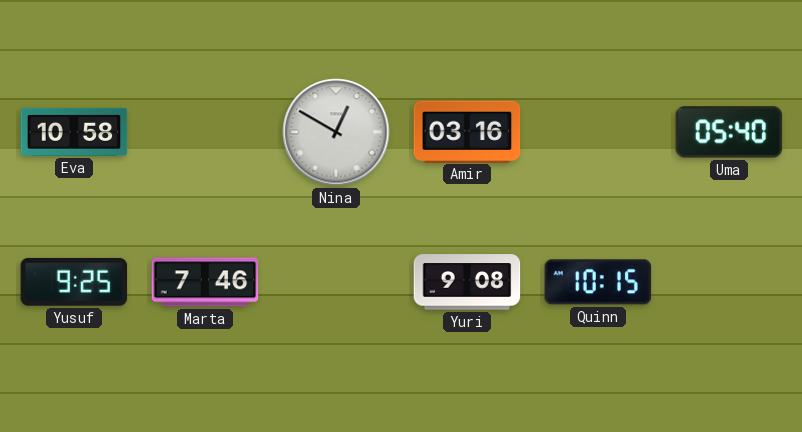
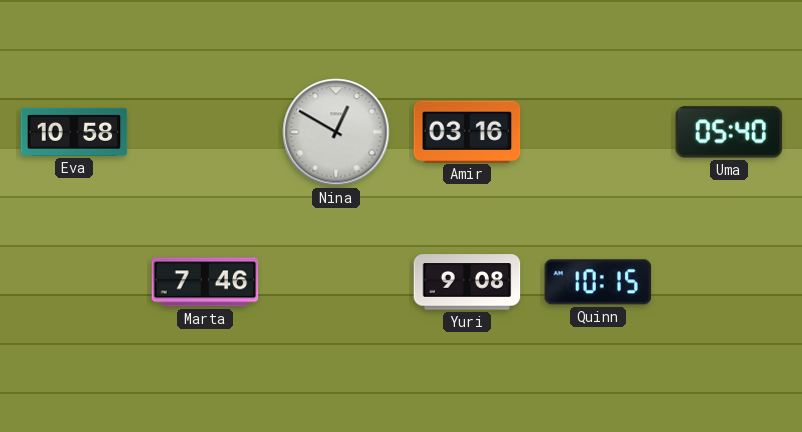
Yusuf: 9:25 -> none
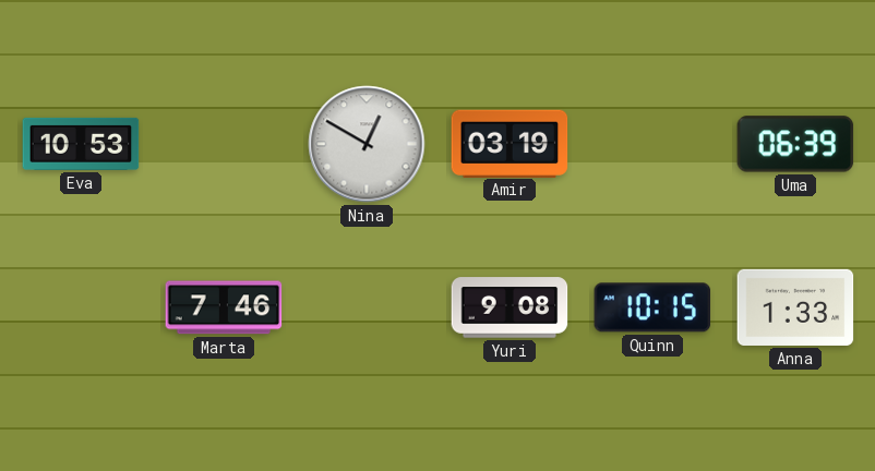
Eva: 10:58 -> 10:53
Amir: 03:16 -> 03:19
Uma: 05:40 -> 06:39
Anna: none -> 1:33
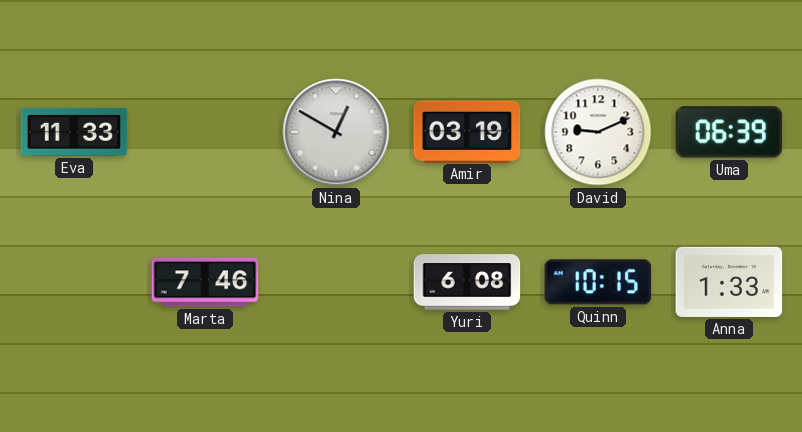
Eva: 10:53 -> 11:33
David: none -> 9:11
Yuri: 9:08 -> 6:08
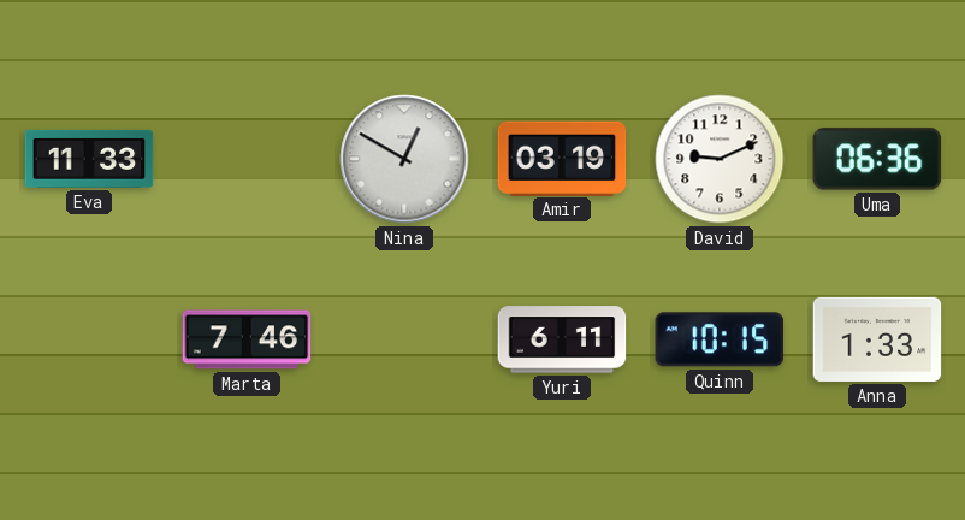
Uma: 06:39 -> 06:36
Yuri: 6:08 -> 6:11
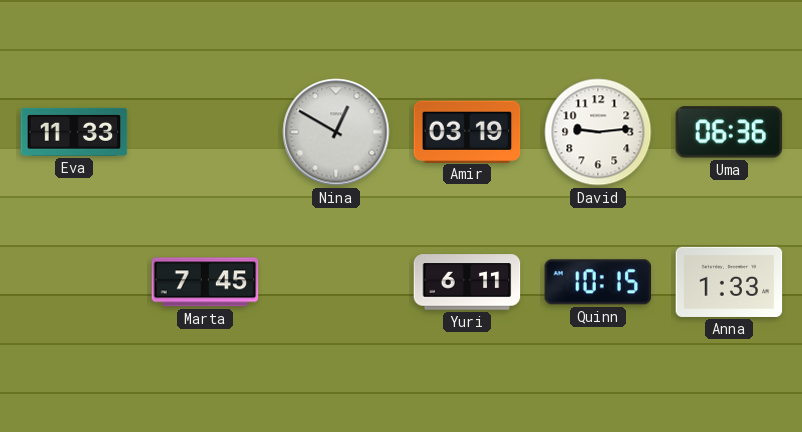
David: 9:11 -> 9:14
Marta: 7:46 -> 7:45
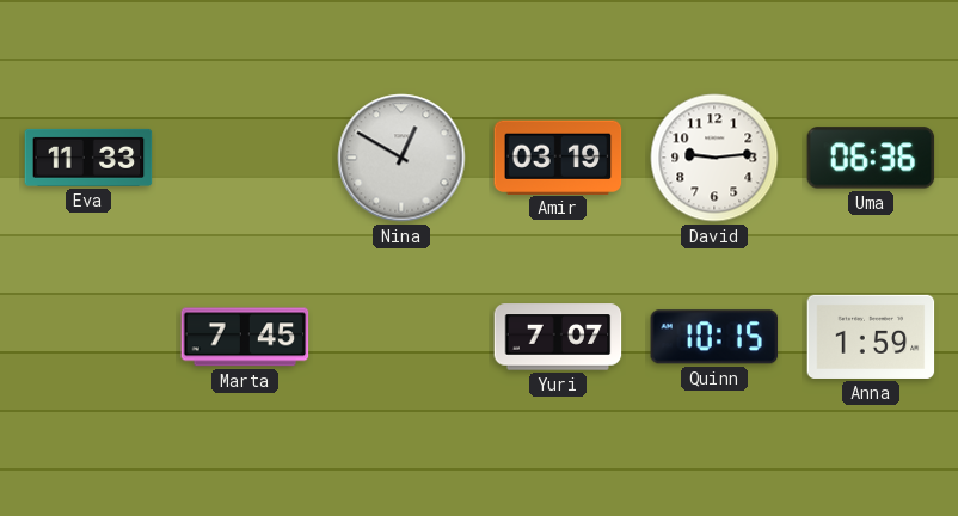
Yuri: 6:11 -> 7:07
Anna: 1:33 -> 1:59
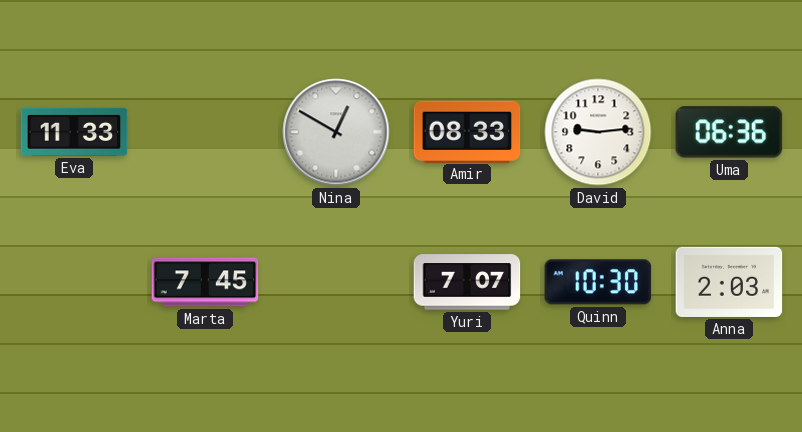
Amir: 03:19 -> 08:33
Quinn: 10:15 -> 10:30
Anna: 1:59 -> 2:03
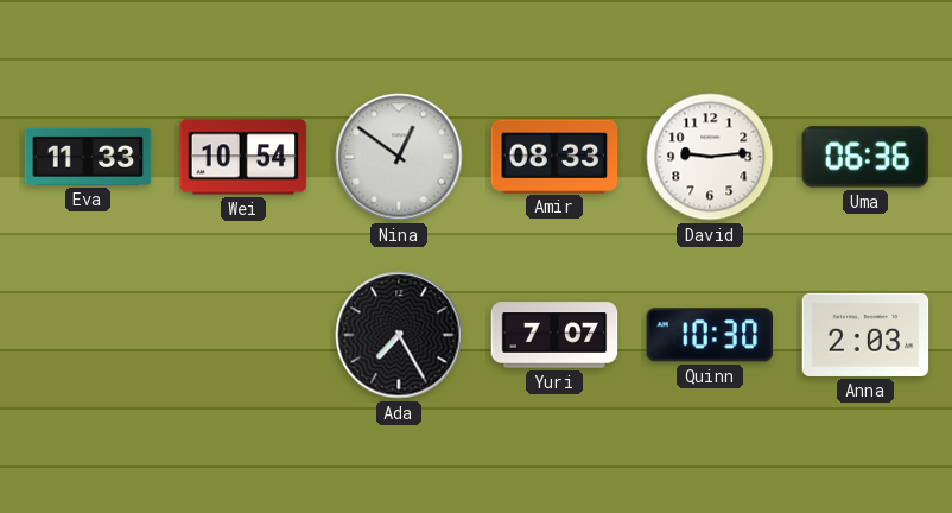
Wei: none -> 10:54
Nina: 12:50 -> 12:51
Marta: 7:45 -> none
Ada: none -> 7:25
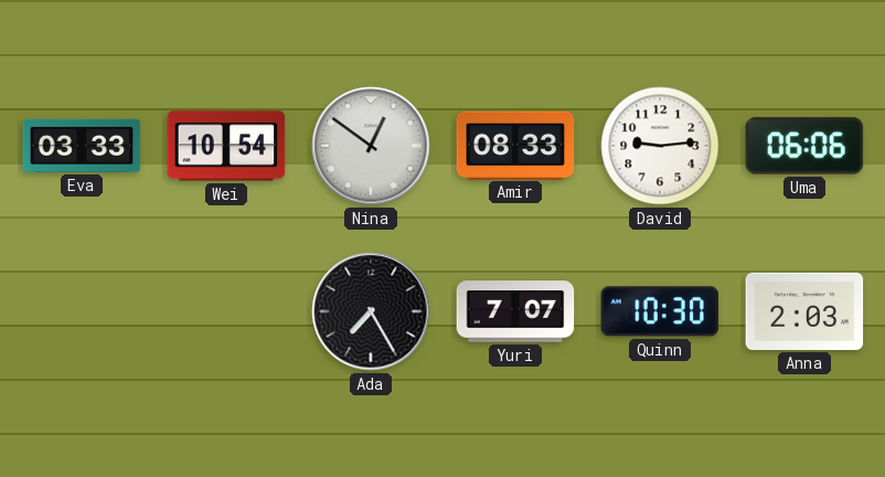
Eva: 11:33 -> 03:33
Uma: 06:36 -> 06:06
